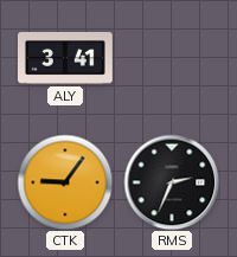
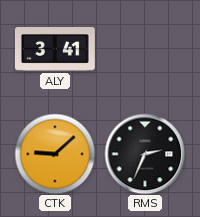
CTK: 9:06 -> 9:08
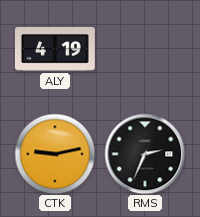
ALY: 3:41 -> 4:19
CTK: 9:08 -> 9:13
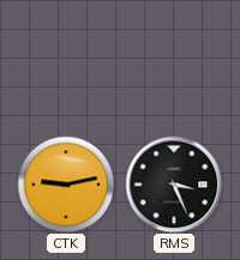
ALY: 4:19 -> none
RMS: 2:34 -> 3:26
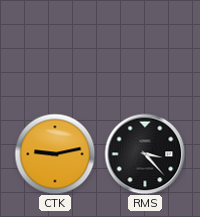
RMS: 3:26 -> 3:23
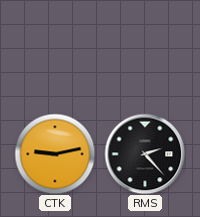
RMS: 3:23 -> 2:23
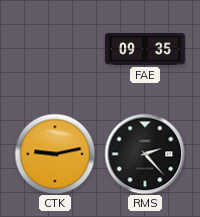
FAE: none -> 09:35
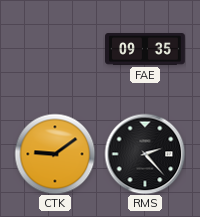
CTK: 9:13 -> 9:09
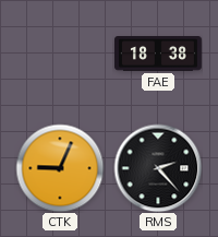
FAE: 09:35 -> 18:38
CTK: 9:09 -> 9:04
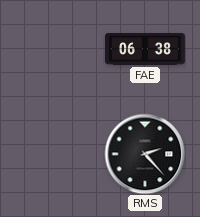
FAE: 18:38 -> 06:38
CTK: 9:04 -> none
